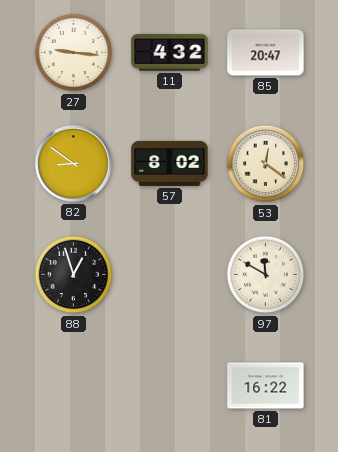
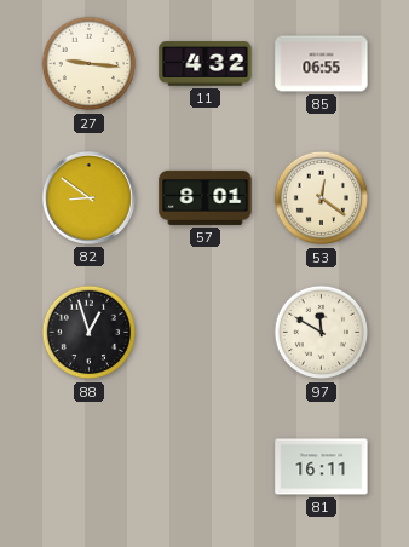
85: 20:47 -> 06:55
57: 8:02 -> 8:01
81: 16:22 -> 16:11
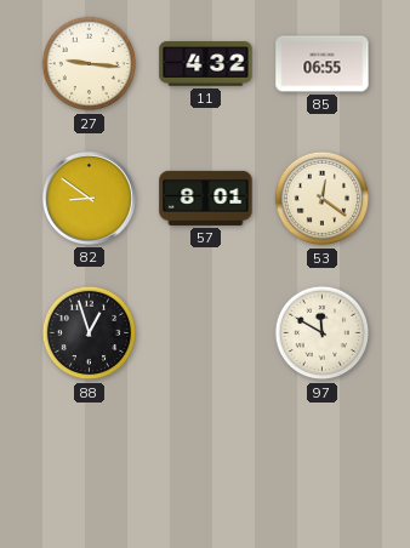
81: 16:11 -> none
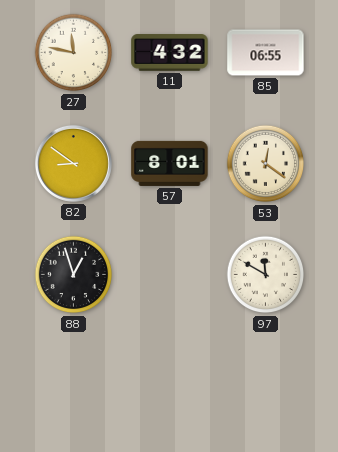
27: 9:16 -> 11:47
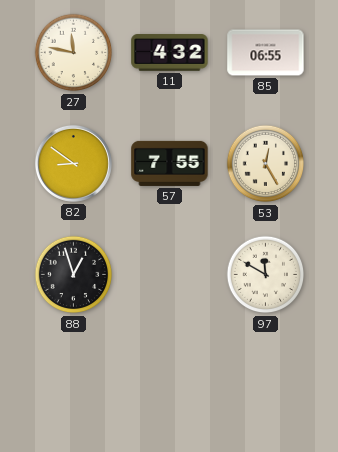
57: 8:01 -> 7:55
53: 12:21 -> 12:25
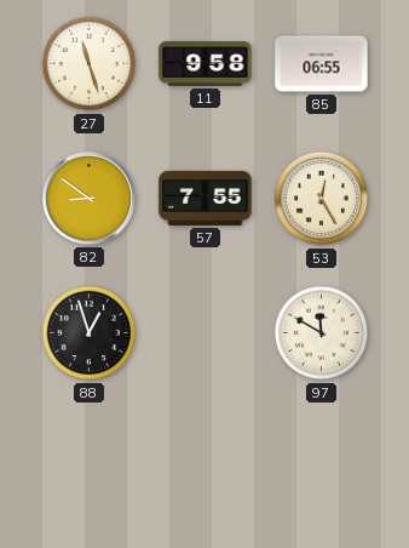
27: 11:47 -> 11:27
11: 4:32 -> 9:58
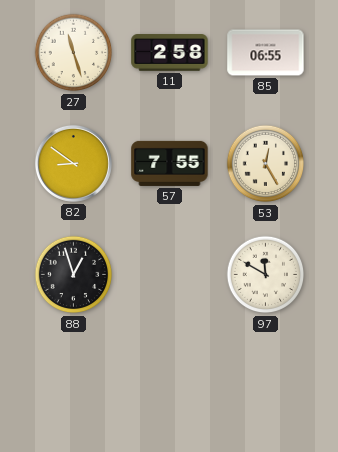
11: 9:58 -> 2:58
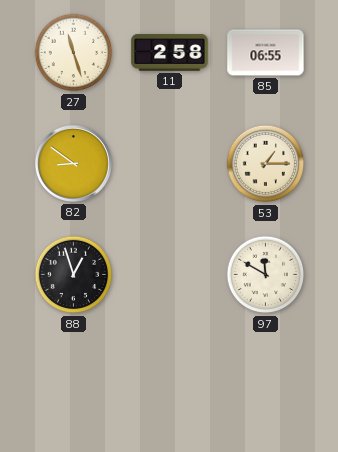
57: 7:55 -> none
53: 12:25 -> 1:15
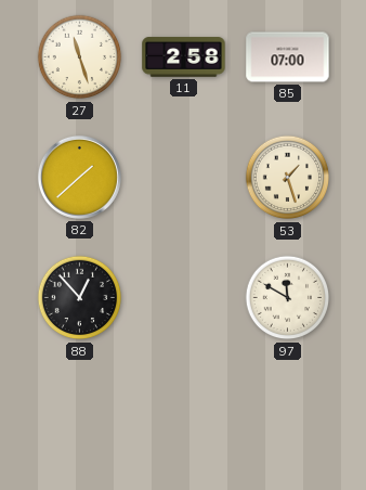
85: 06:55 -> 07:00
82: 8:51 -> 1:38
53: 1:15 -> 1:27
88: 12:57 -> 12:53
